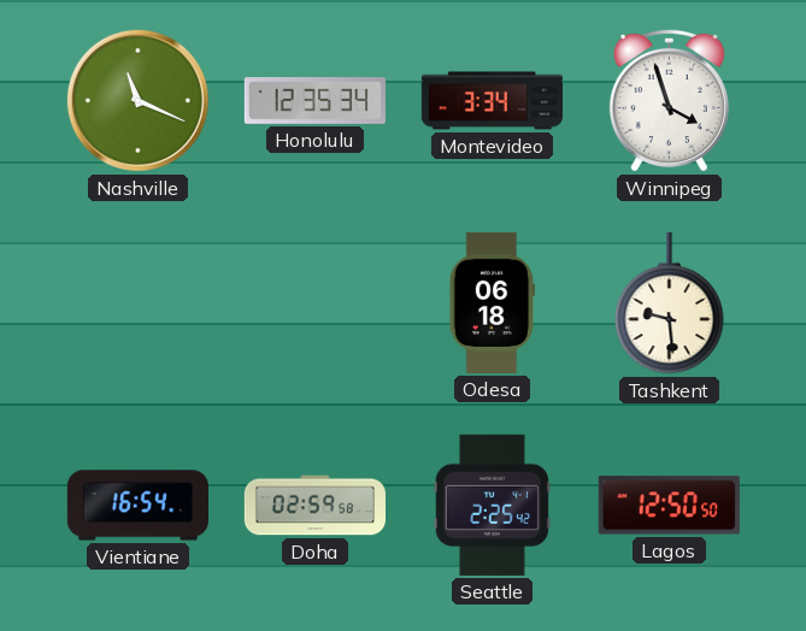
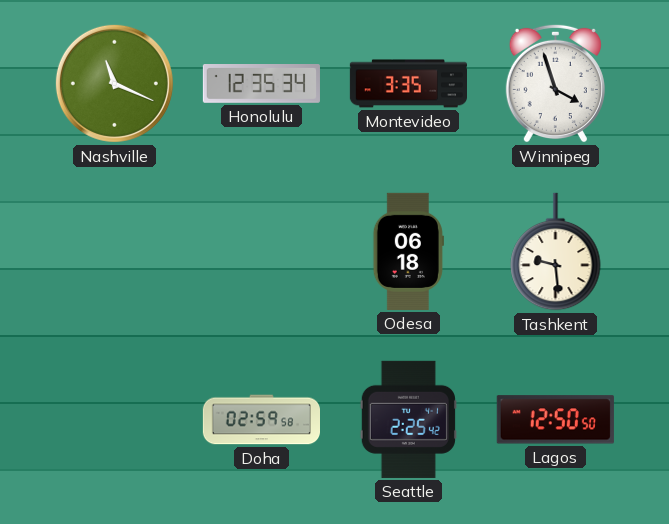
Montevideo: 3:34 -> 3:35
Vientiane: 16:54 -> none
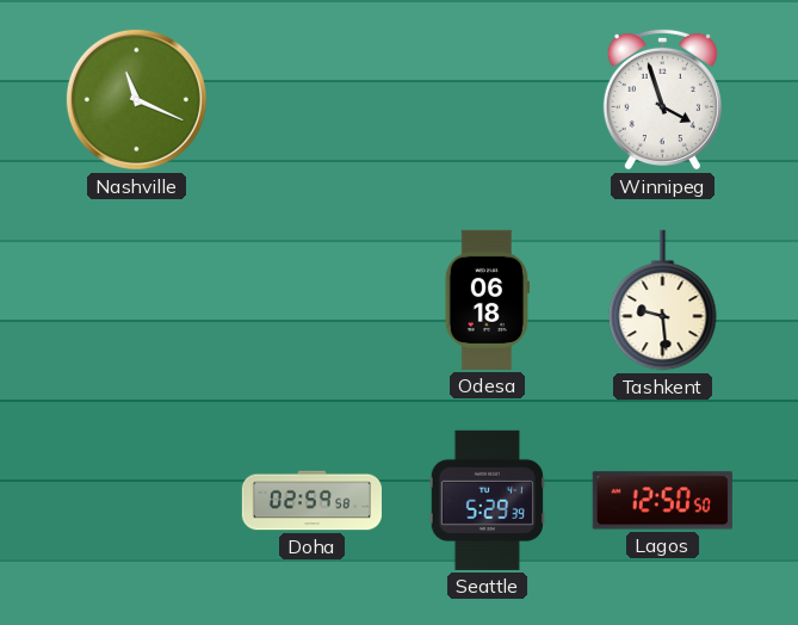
Honolulu: 12:35 -> none
Montevideo: 3:35 -> none
Seattle: 2:25 -> 5:29
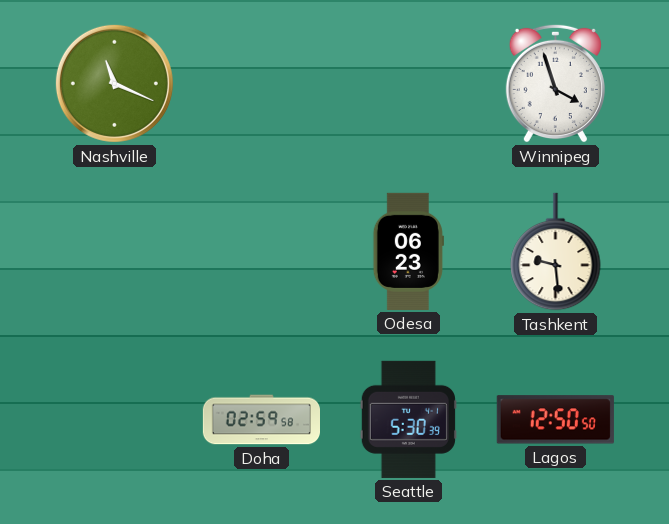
Odesa: 06:18 -> 06:23
Seattle: 5:29 -> 5:30
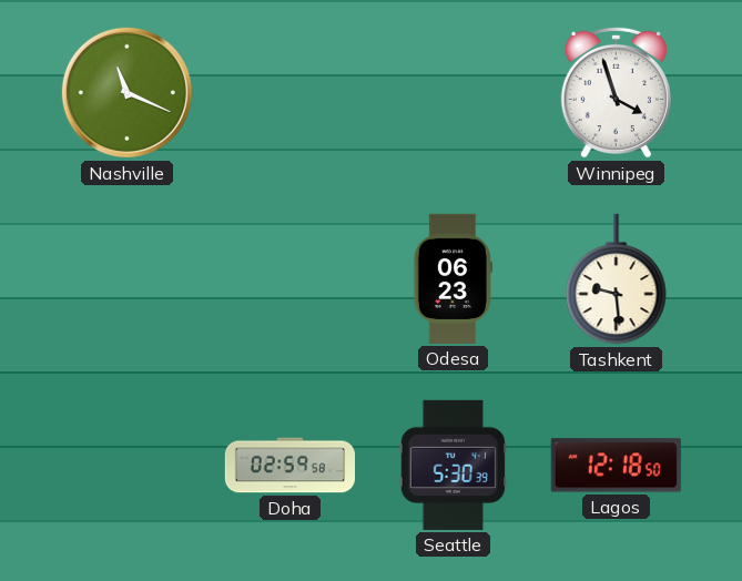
Lagos: 12:50 -> 12:18
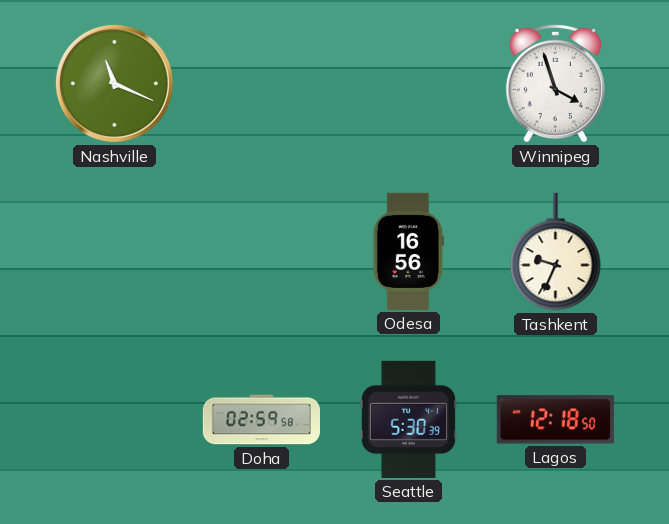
Odesa: 06:23 -> 16:56
Tashkent: 9:29 -> 9:34
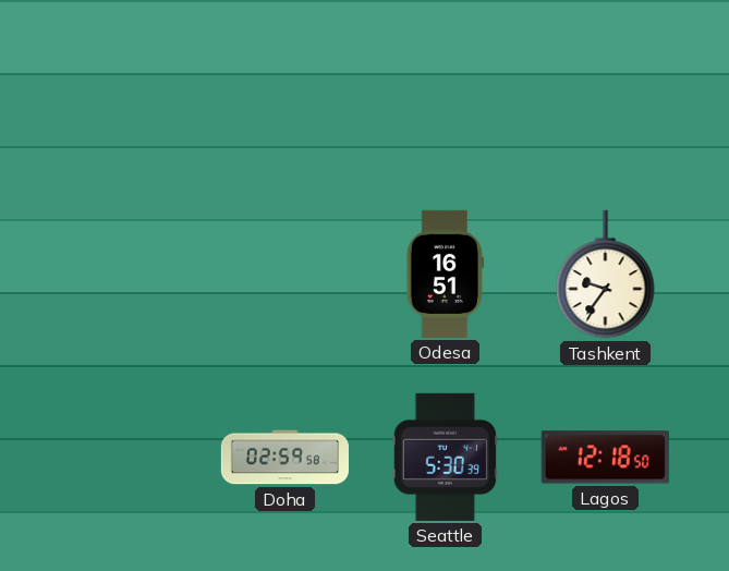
Nashville: 11:19 -> none
Winnipeg: 3:57 -> none
Odesa: 16:56 -> 16:51
Tashkent: 9:34 -> 9:36
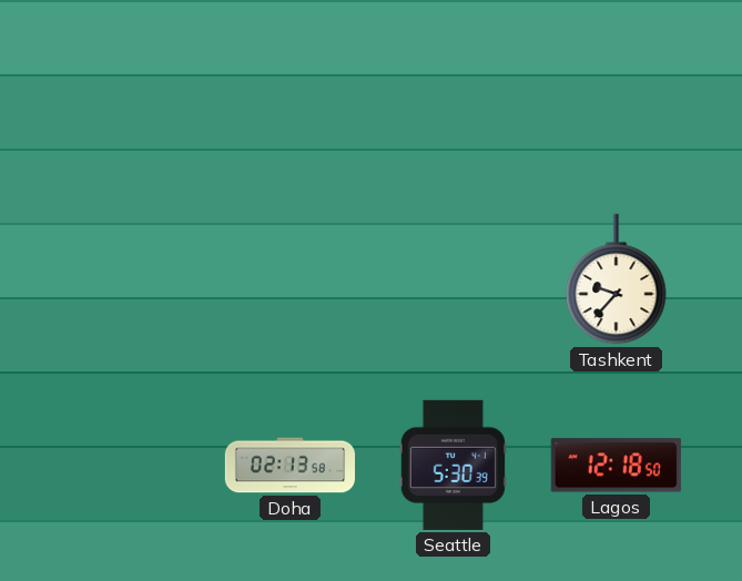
Odesa: 16:51 -> none
Tashkent: 9:36 -> 9:37
Doha: 02:59 -> 02:13
